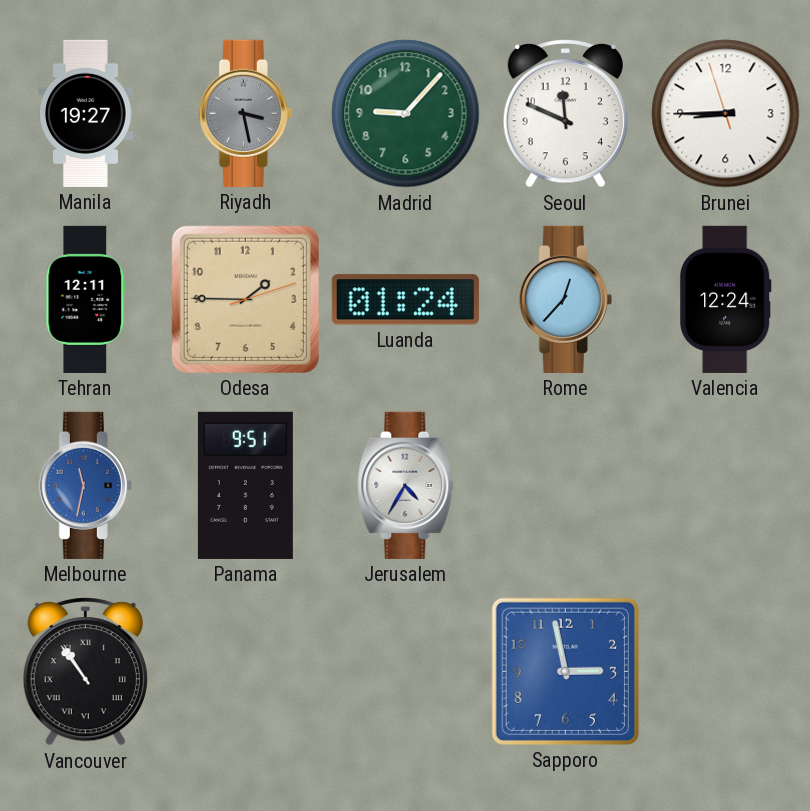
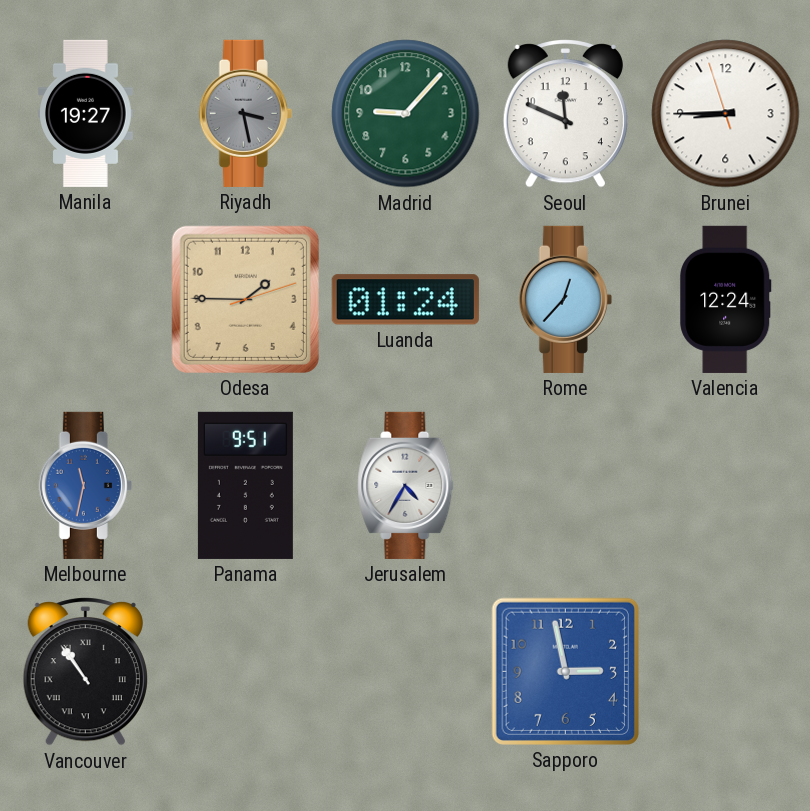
Tehran: 12:11 -> none
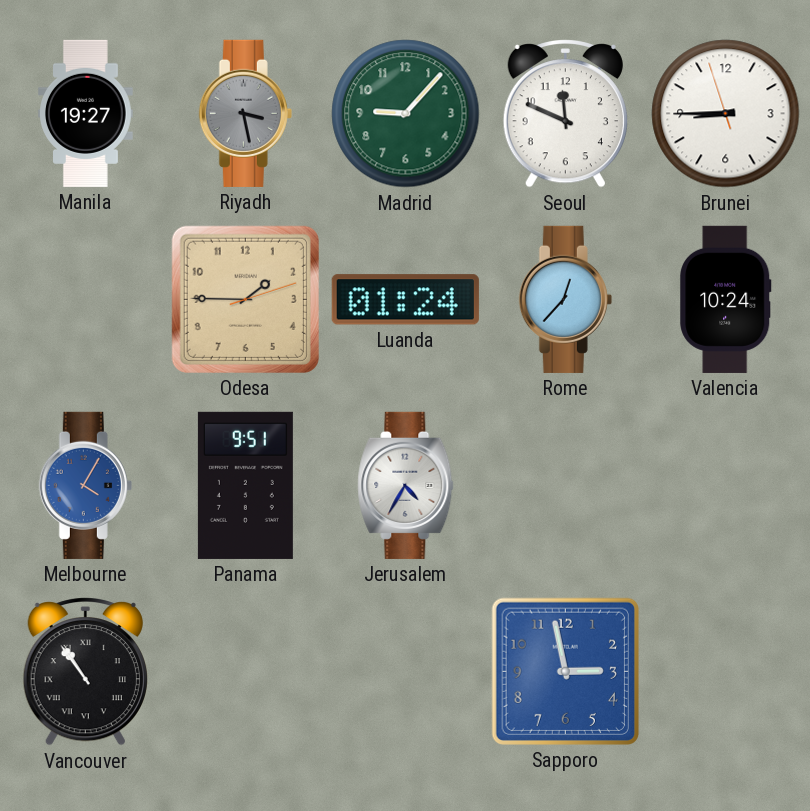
Valencia: 12:24 -> 10:24
Melbourne: 11:32 -> 4:05
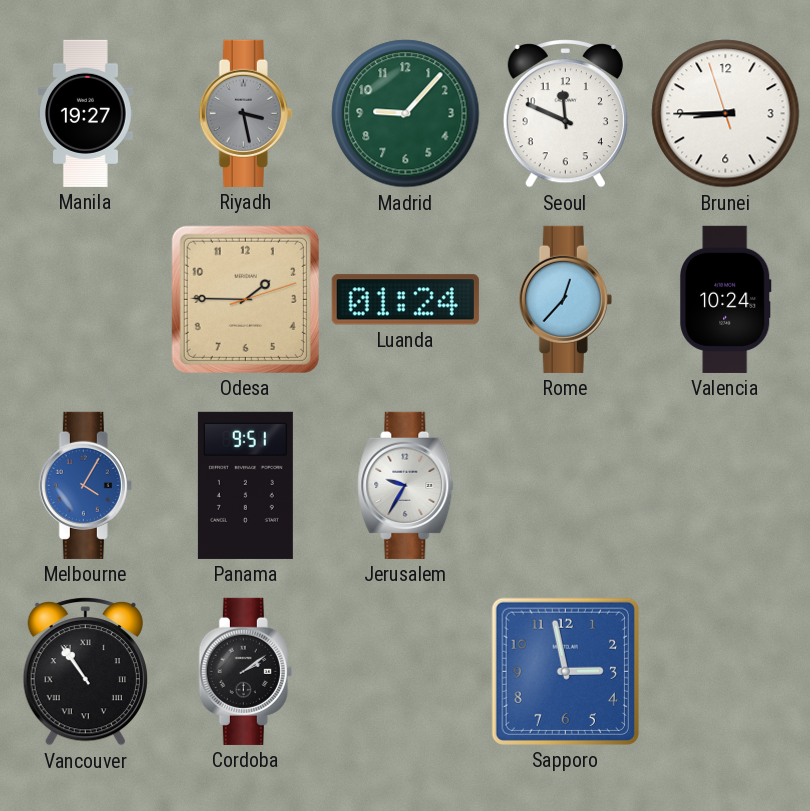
Jerusalem: 4:35 -> 9:35
Cordoba: none -> 2:09
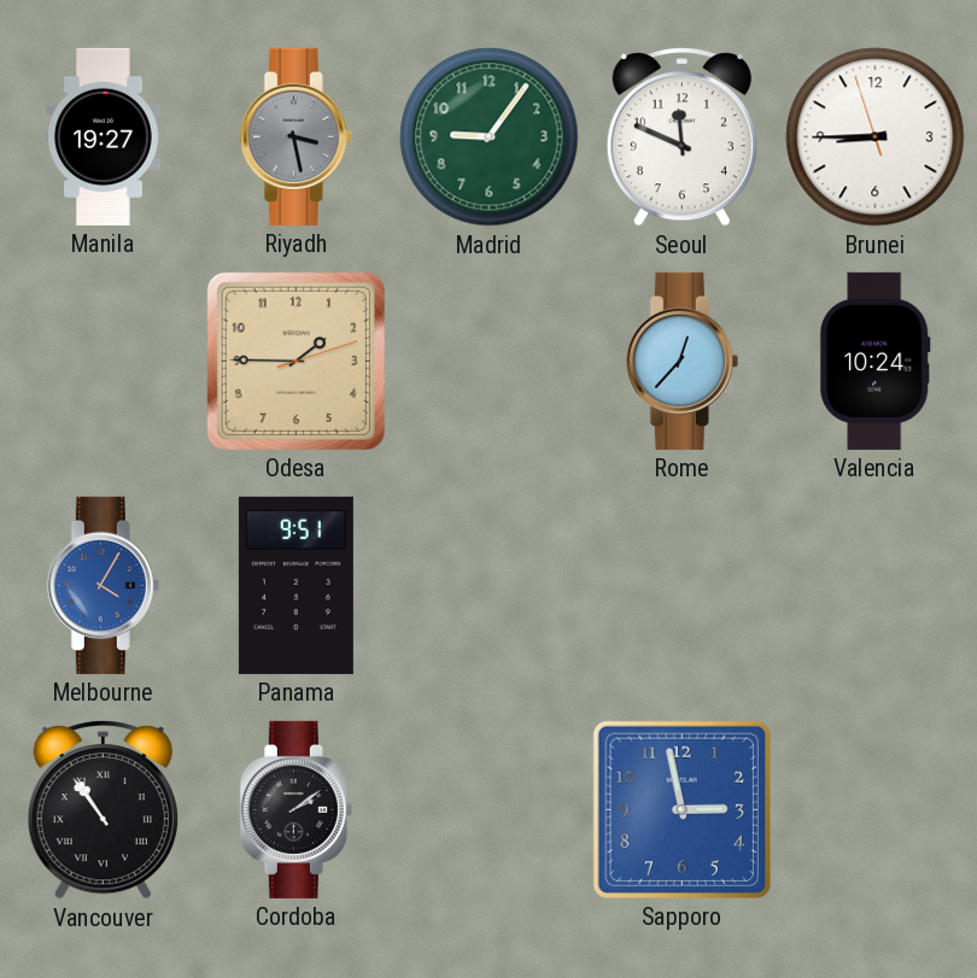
Madrid: 9:07 -> 9:06
Luanda: 01:24 -> none
Jerusalem: 9:35 -> none
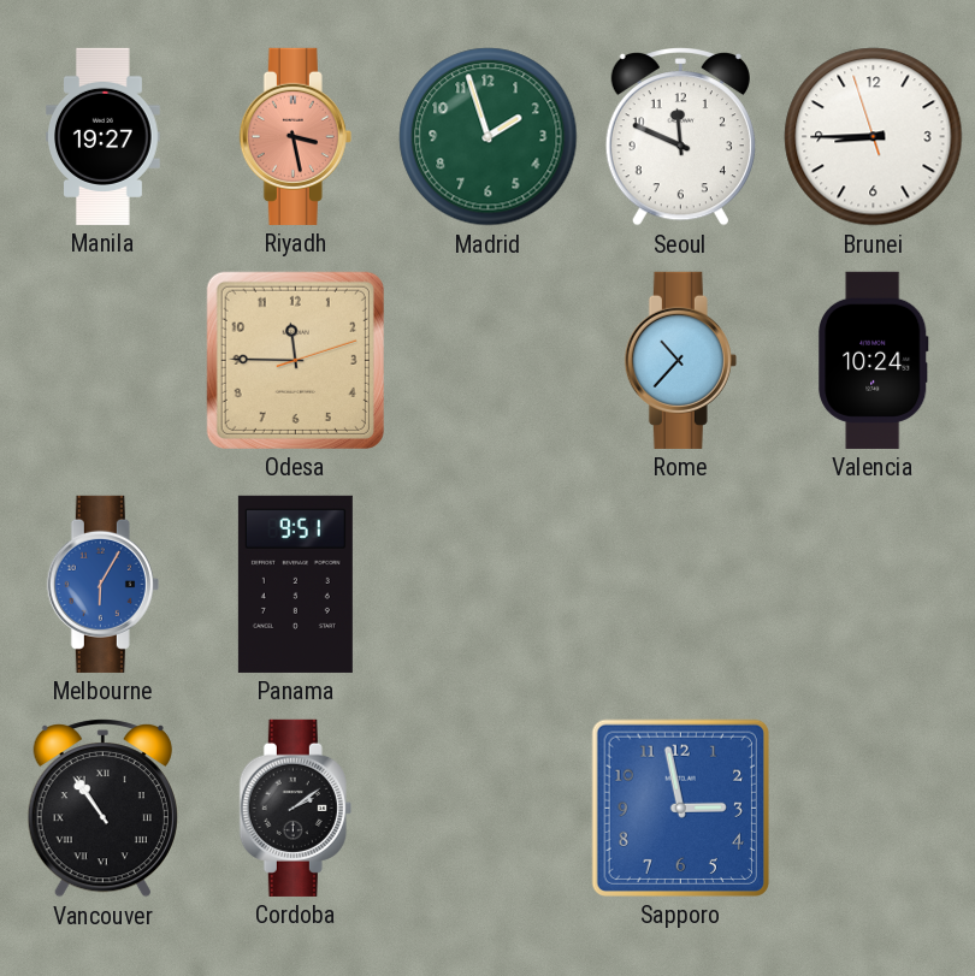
Riyadh dial: grey -> salmon
Madrid: 9:06 -> 1:57
Odesa: 1:45 -> 11:45
Rome: 12:37 -> 10:37
Melbourne: 4:05 -> 6:05
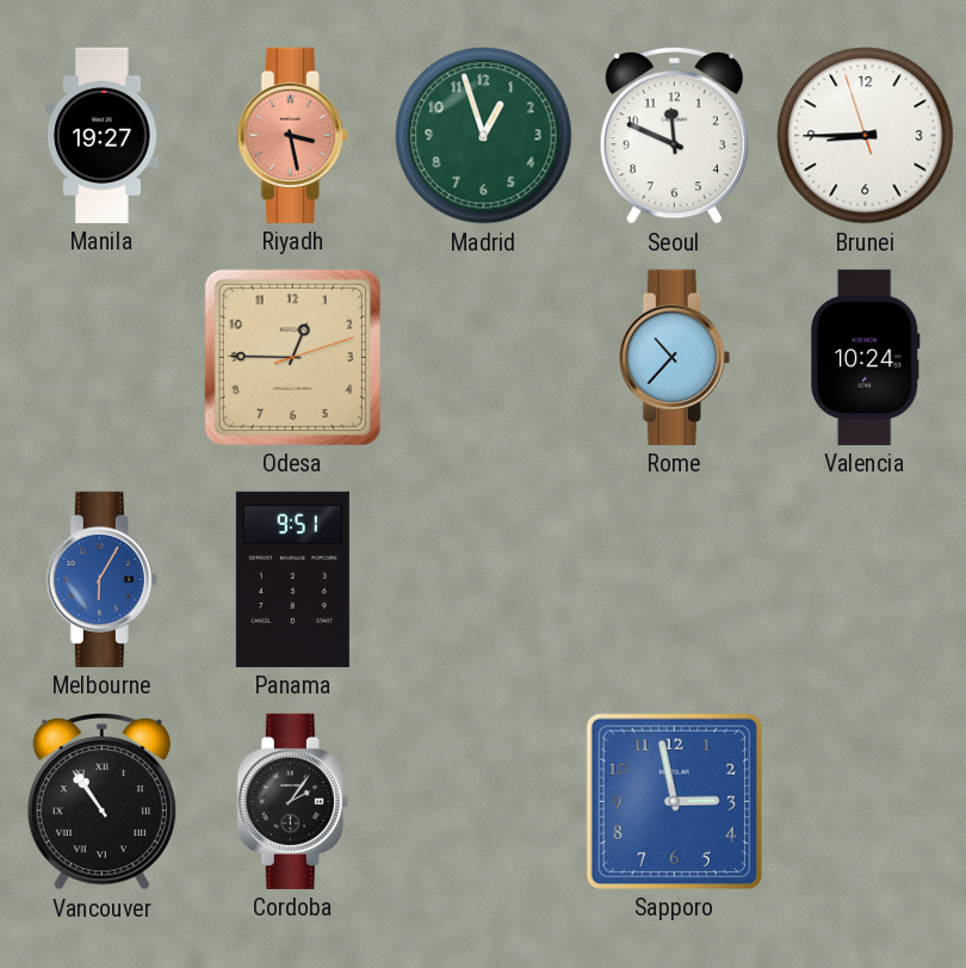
Madrid: 1:57 -> 12:57
Odesa: 11:45 -> 12:45
Cordoba: 2:09 -> 2:06
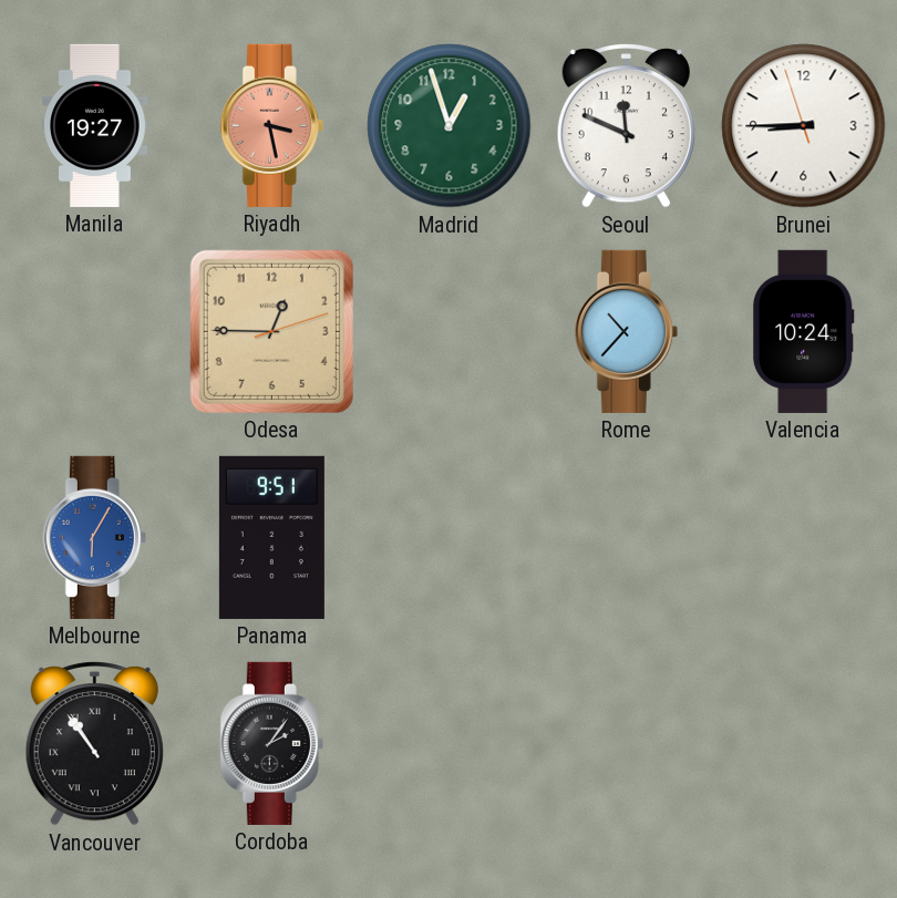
Sapporo: 2:58 -> none
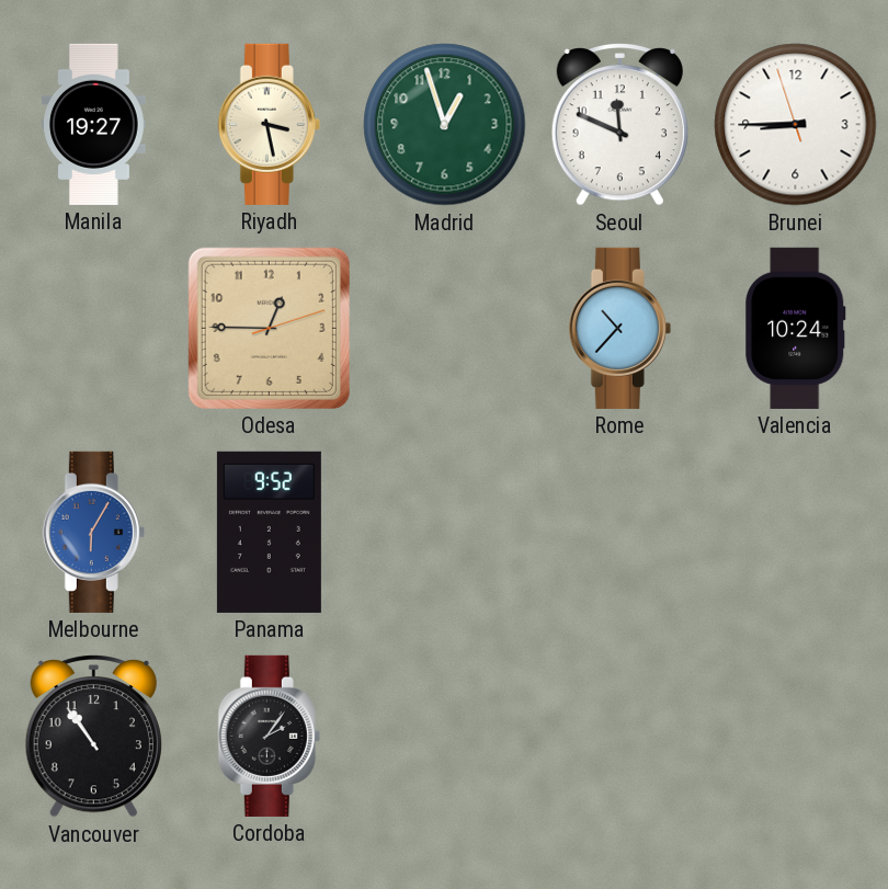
Riyadh dial: salmon -> cream
Panama: 9:51 -> 9:52
Vancouver numerals: Roman -> Arabic
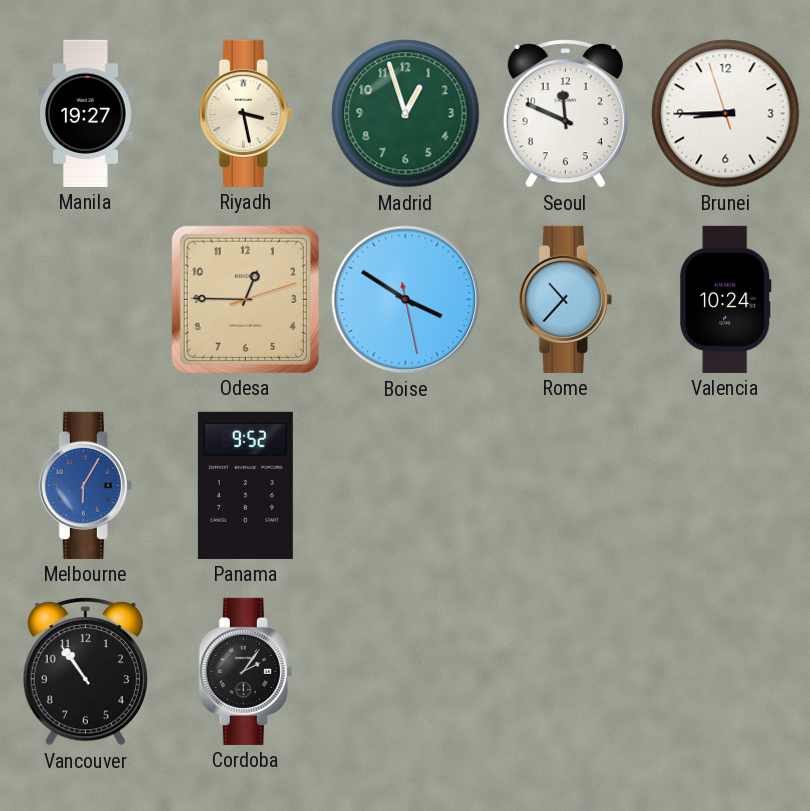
Boise: none -> 3:50
